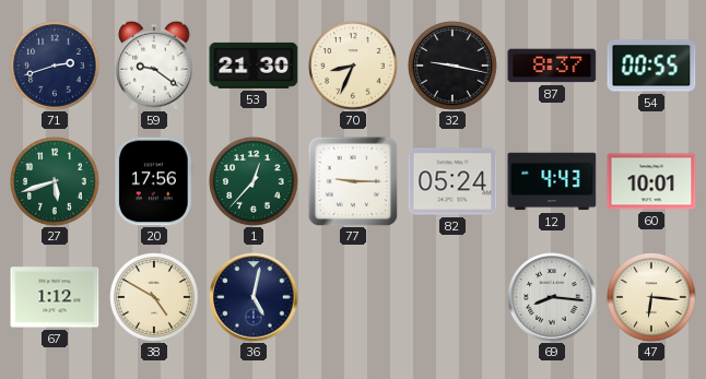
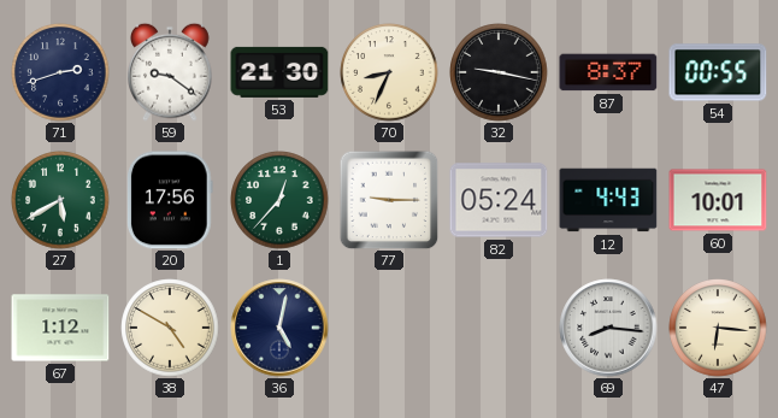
27: 5:42 -> 5:40
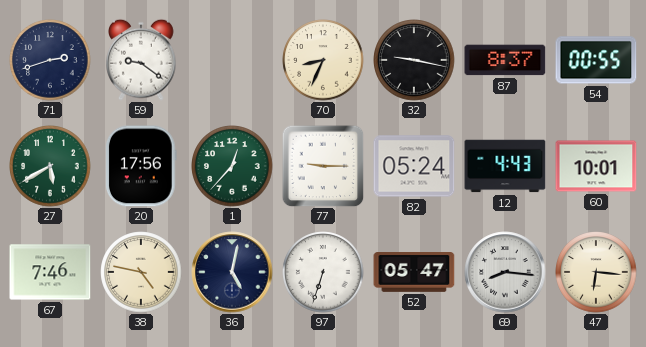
53: 21:30 -> none
67: 1:12 -> 7:46
38: 4:50 -> 4:47
97: none -> 6:33
52: none -> 05:47
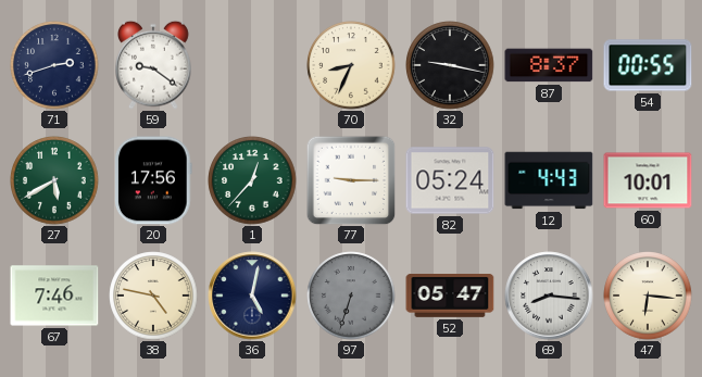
97 dial: white -> grey
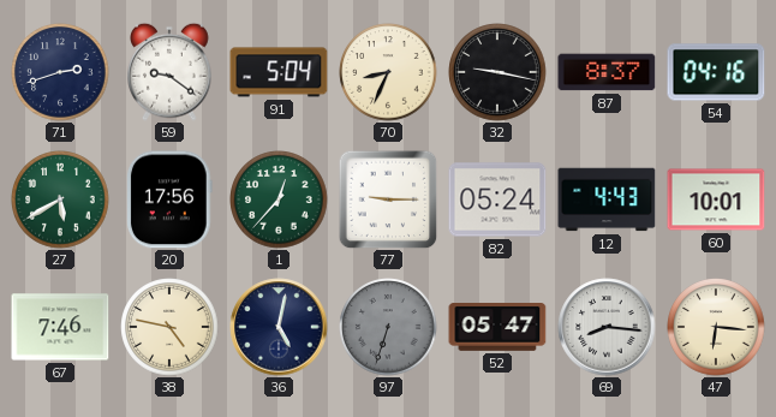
91: none -> 5:04
54: 00:55 -> 04:16
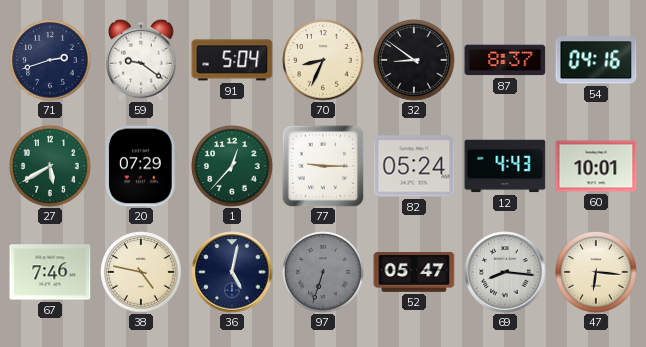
32: 9:17 -> 8:51
20: 17:56 -> 07:29
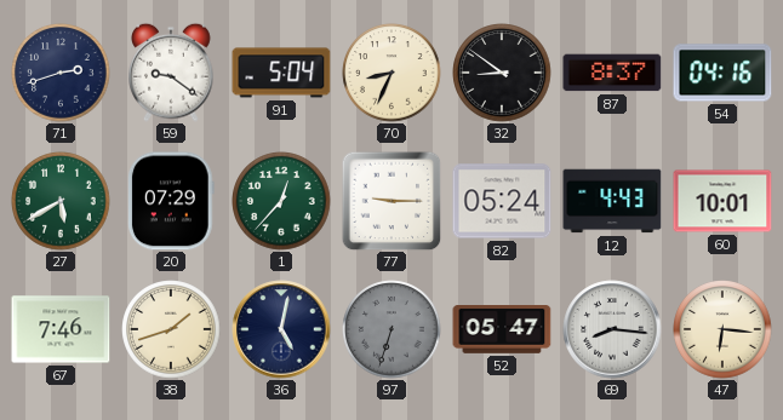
38: 4:47 -> 1:42
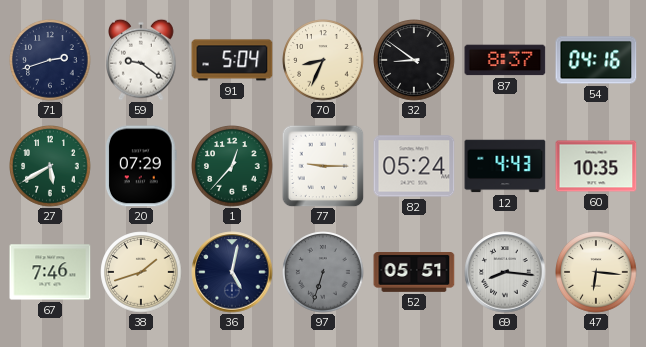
60: 10:01 -> 10:35
52: 05:47 -> 05:51
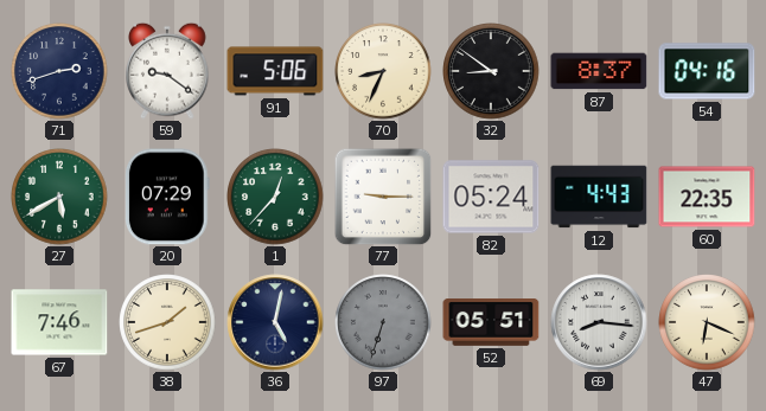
91: 5:04 -> 5:06
60: 10:35 -> 22:35
47: 6:16 -> 6:19
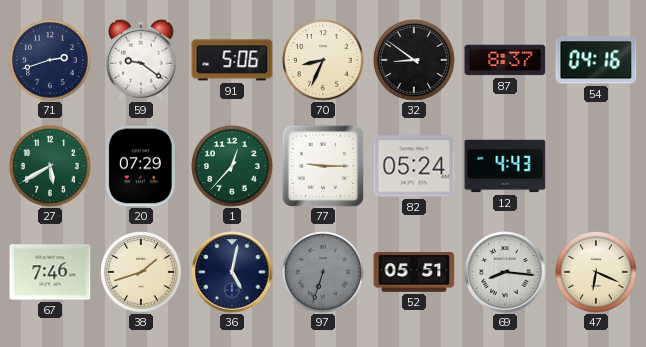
60: 22:35 -> none
